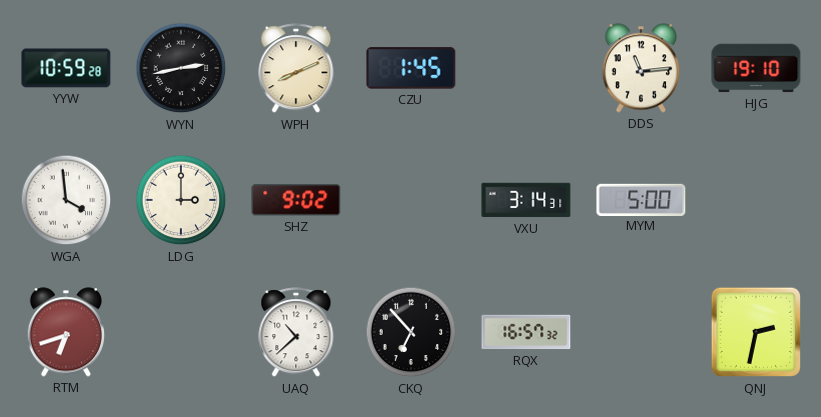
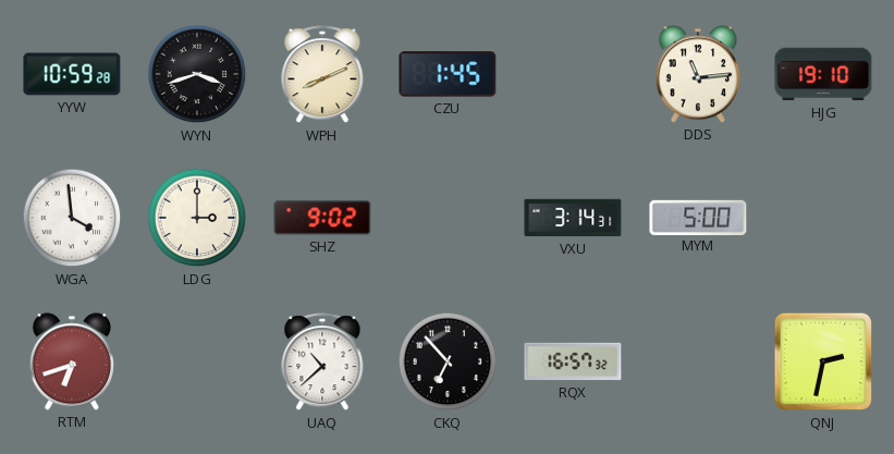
WYN: 2:43 -> 3:42
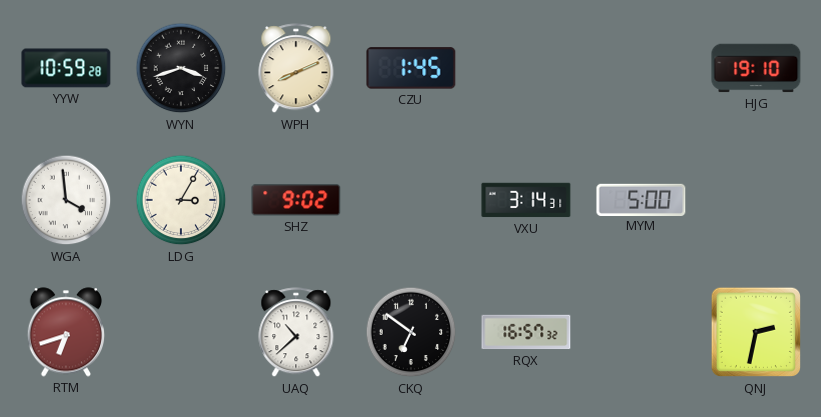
DDS: 11:14 -> none
LDG: 3:00 -> 3:05
CKQ: 6:53 -> 6:51
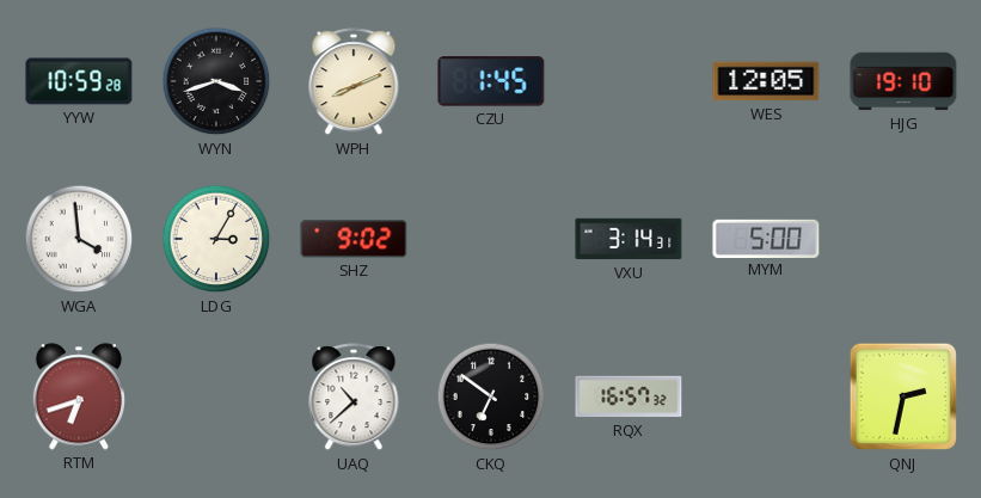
WES: none -> 12:05
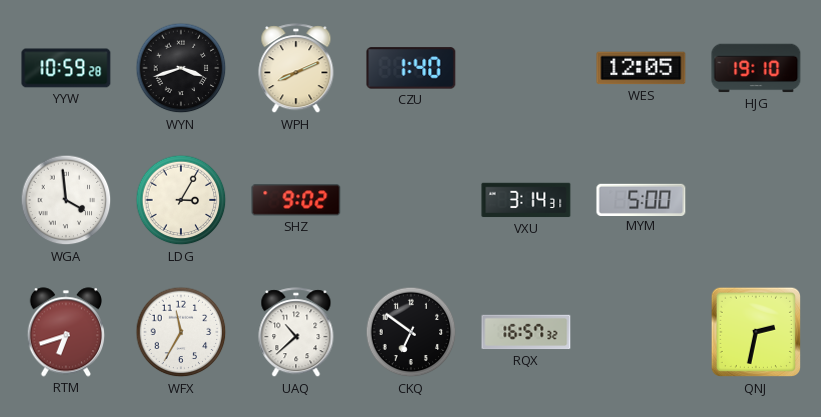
CZU: 1:45 -> 1:40
WFX: none -> 11:35
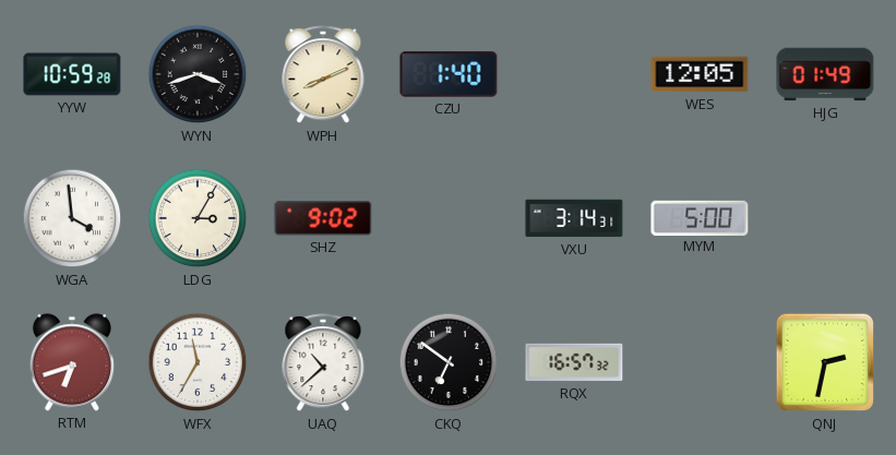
HJG: 19:10 -> 01:49
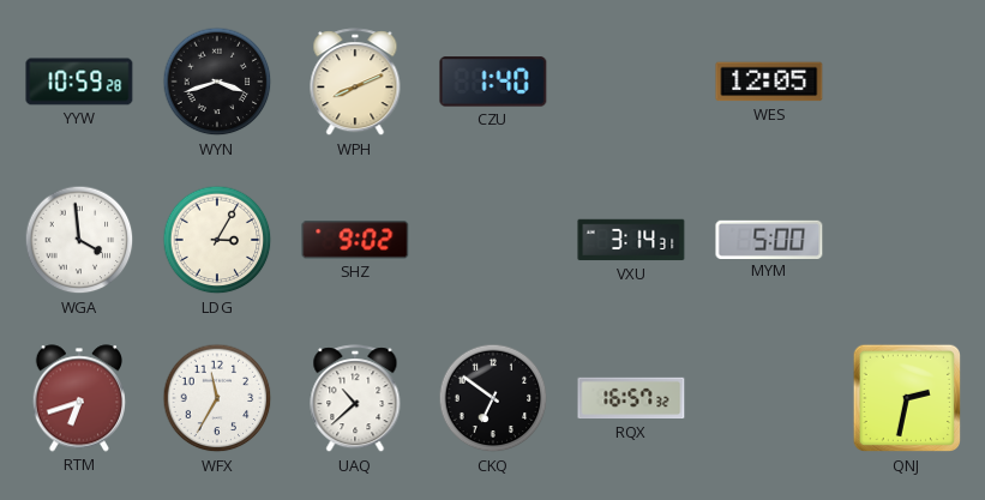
HJG: 01:49 -> none
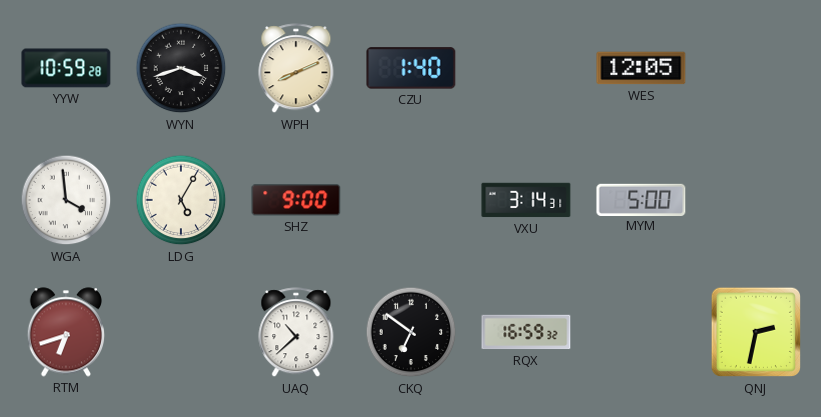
LDG: 3:05 -> 5:05
SHZ: 9:02 -> 9:00
WFX: 11:35 -> none
RQX: 16:57 -> 16:59
